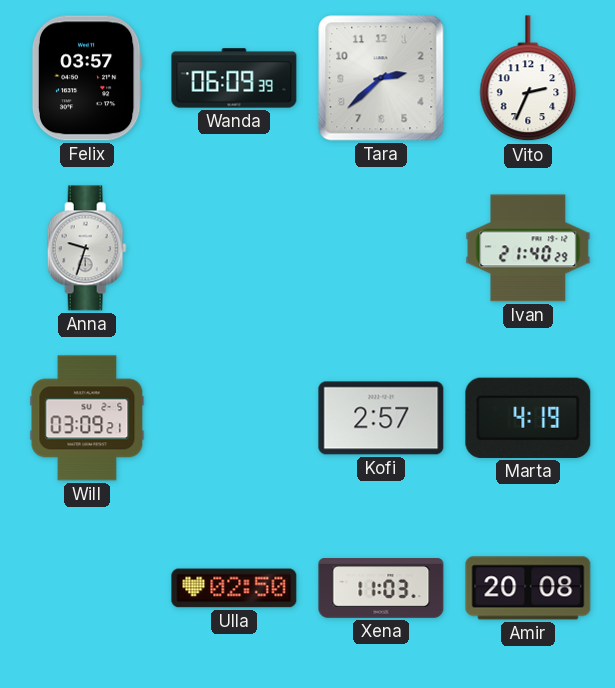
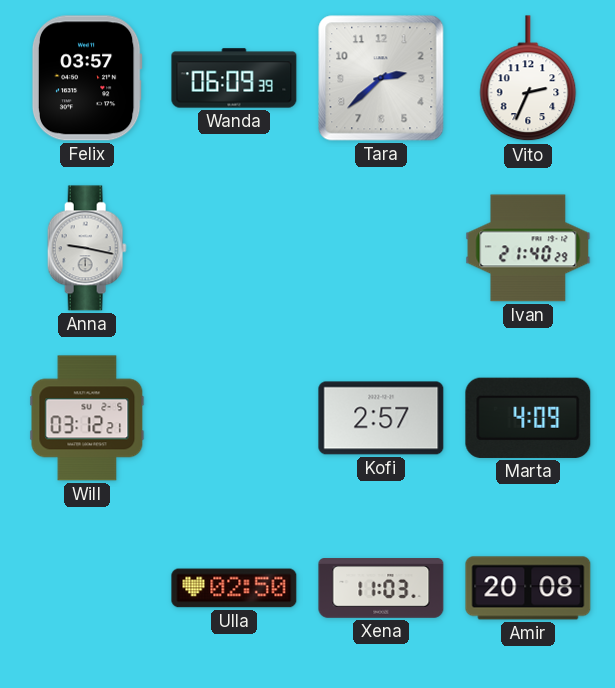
Anna: 9:33 -> 9:17
Will: 03:09 -> 03:12
Marta: 4:19 -> 4:09
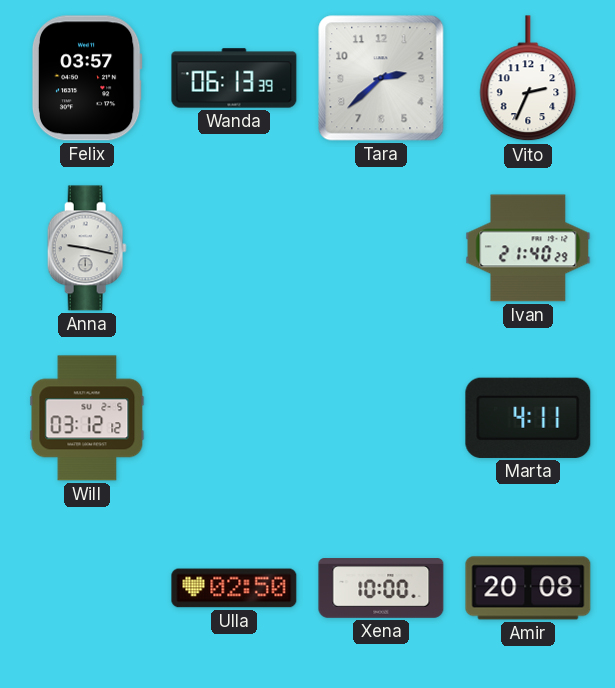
Wanda: 06:09 -> 06:13
Will: 03:12:21 -> 03:12:12
Kofi: 2:57 -> none
Marta: 4:09 -> 4:11
Xena: 11:03 -> 10:00
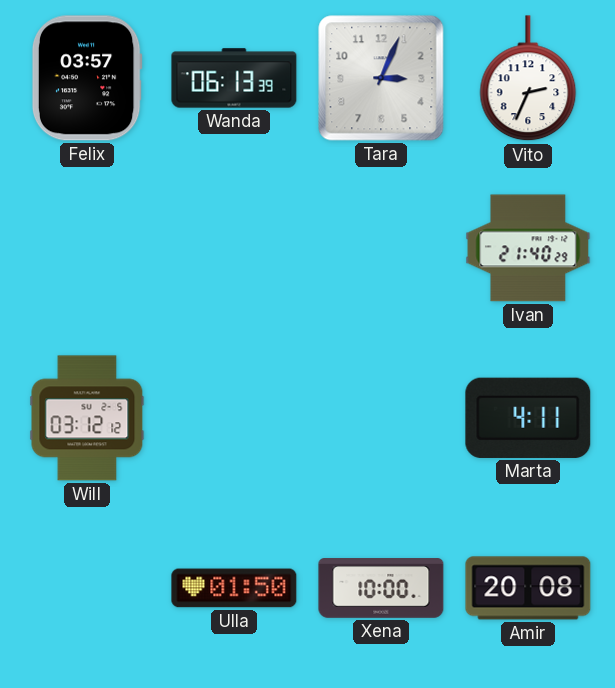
Tara: 2:38 -> 3:04
Anna: 9:17 -> none
Ulla: 02:50 -> 01:50
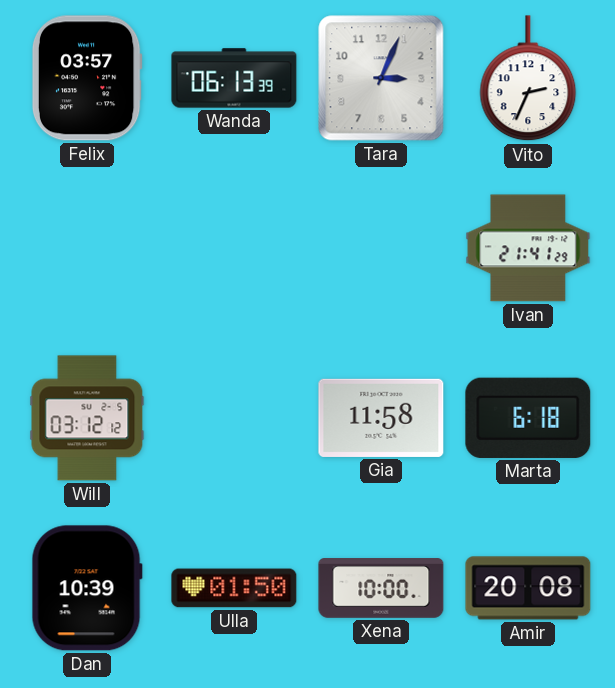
Ivan: 21:40 -> 21:41
Gia: none -> 11:58
Marta: 4:11 -> 6:18
Dan: none -> 10:39
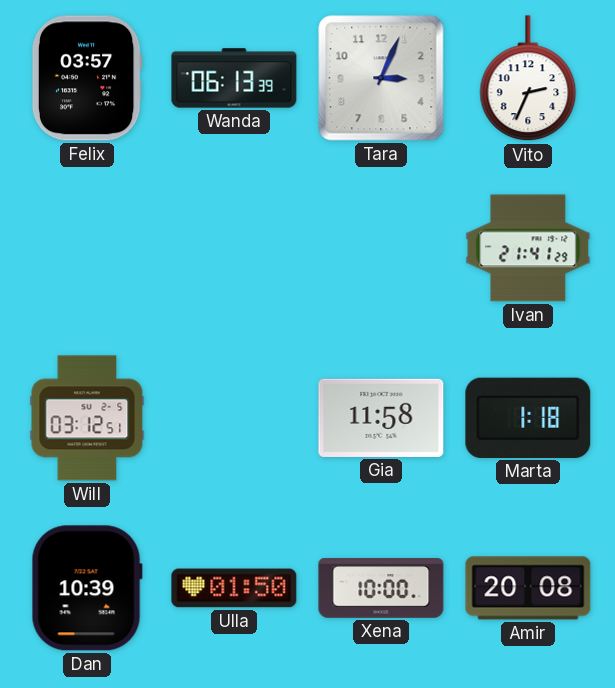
Will: 03:12:12 -> 03:12:51
Marta: 6:18 -> 1:18
